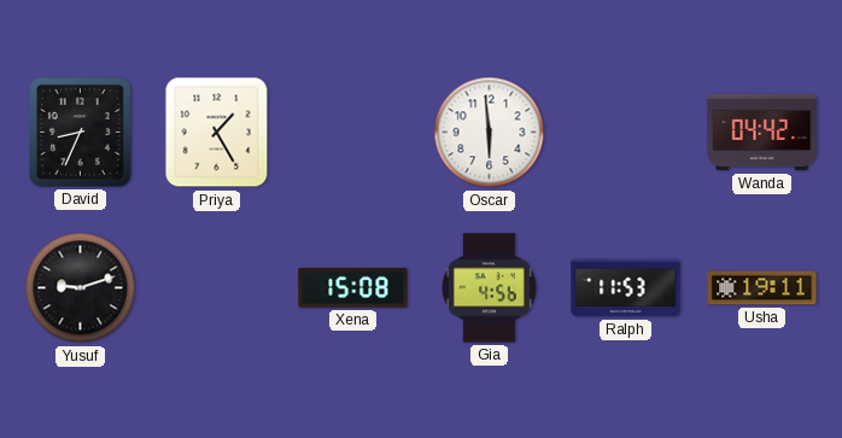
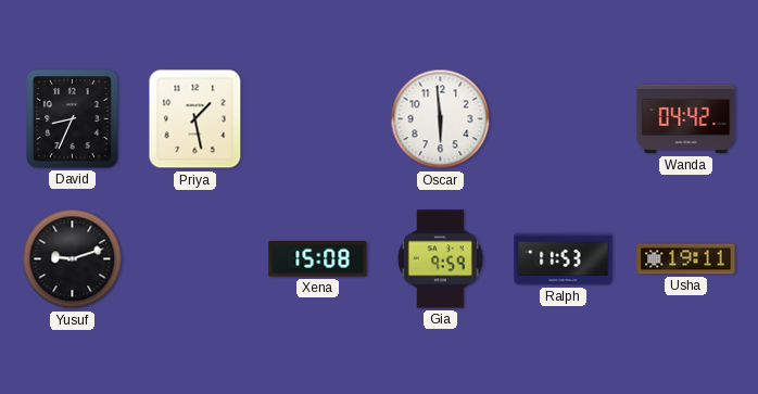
Priya: 1:25 -> 1:28
Gia: 4:56 -> 9:59
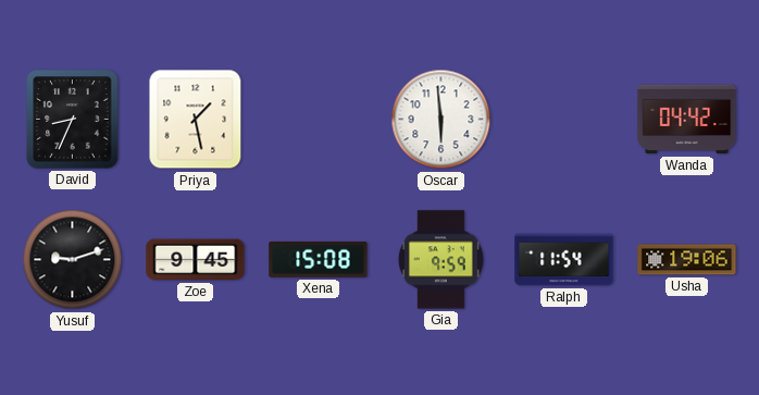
Zoe: none -> 9:45
Ralph: 11:53 -> 11:54
Usha: 19:11 -> 19:06
